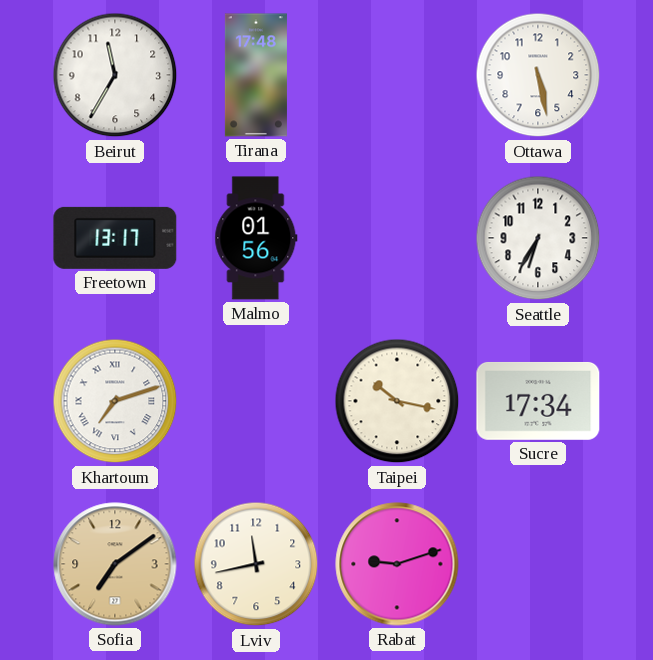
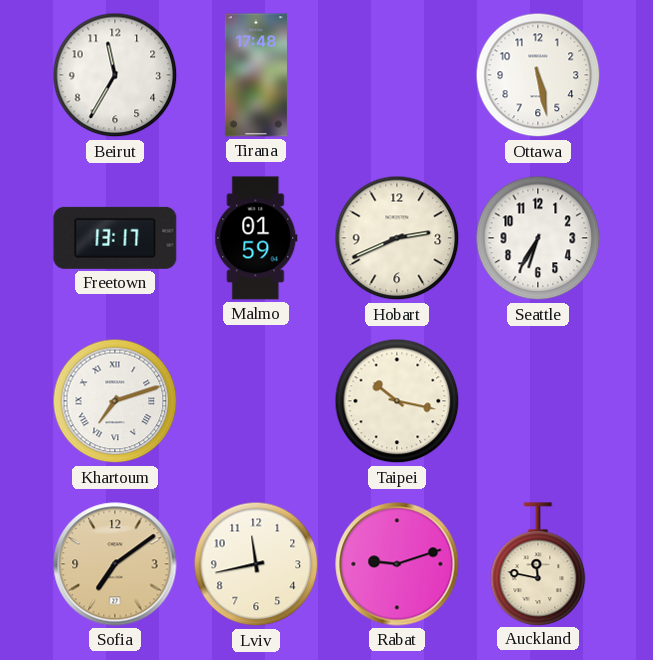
Malmo: 01:56 -> 01:59
Hobart: none -> 2:41
Sucre: 17:34 -> none
Auckland: none -> 11:47
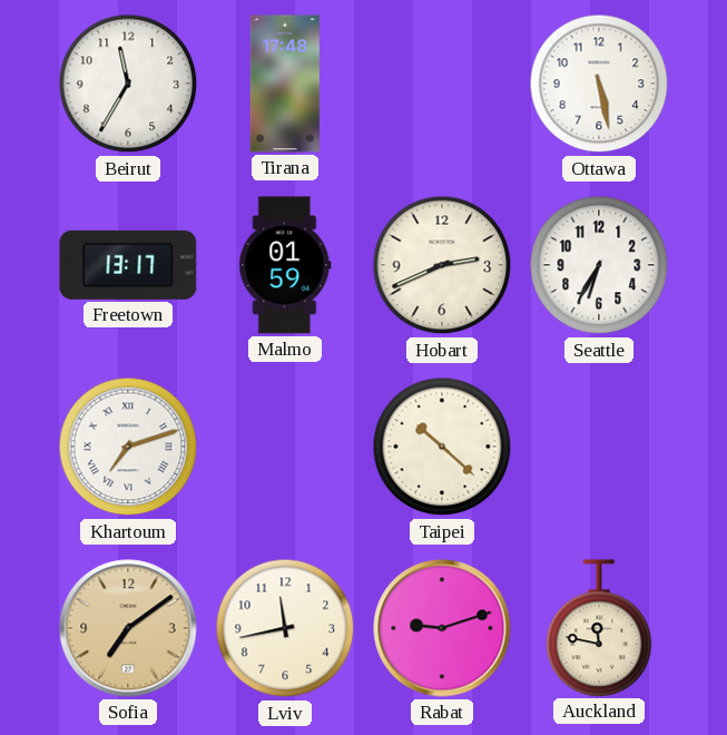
Taipei: 10:17 -> 10:22
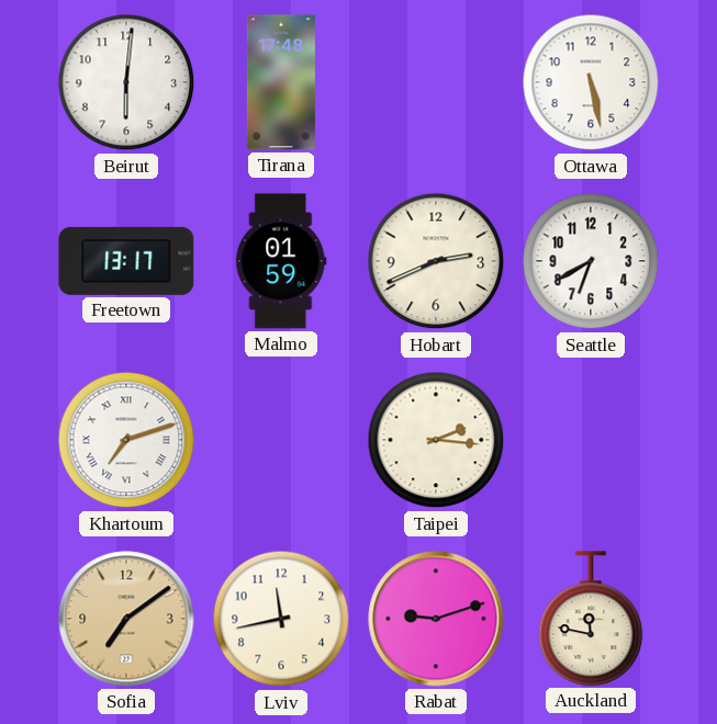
Beirut: 11:35 -> 6:01
Seattle: 6:35 -> 6:40
Taipei: 10:22 -> 2:16
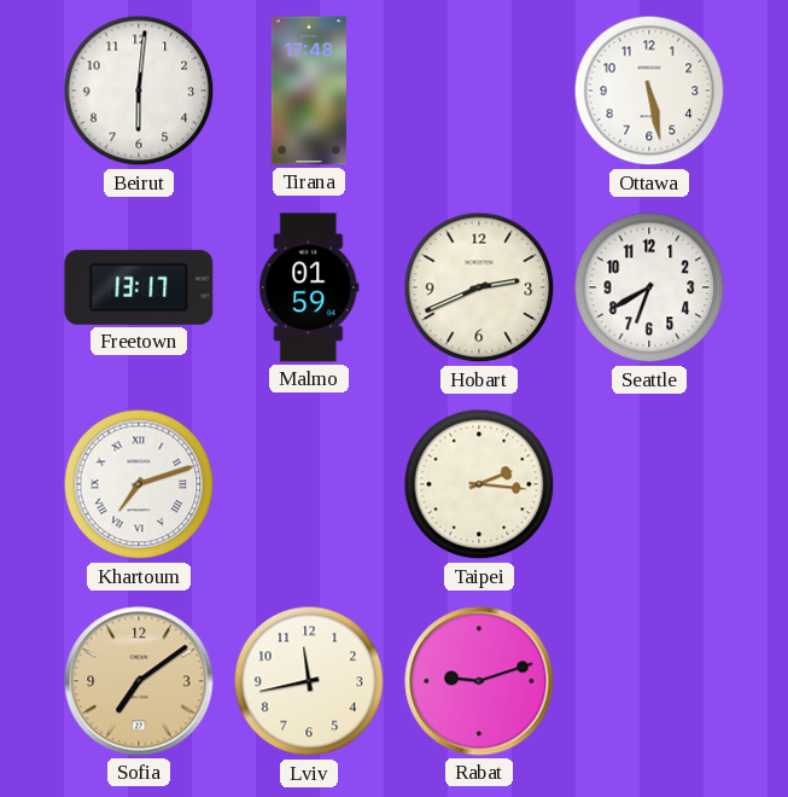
Auckland: 11:47 -> none
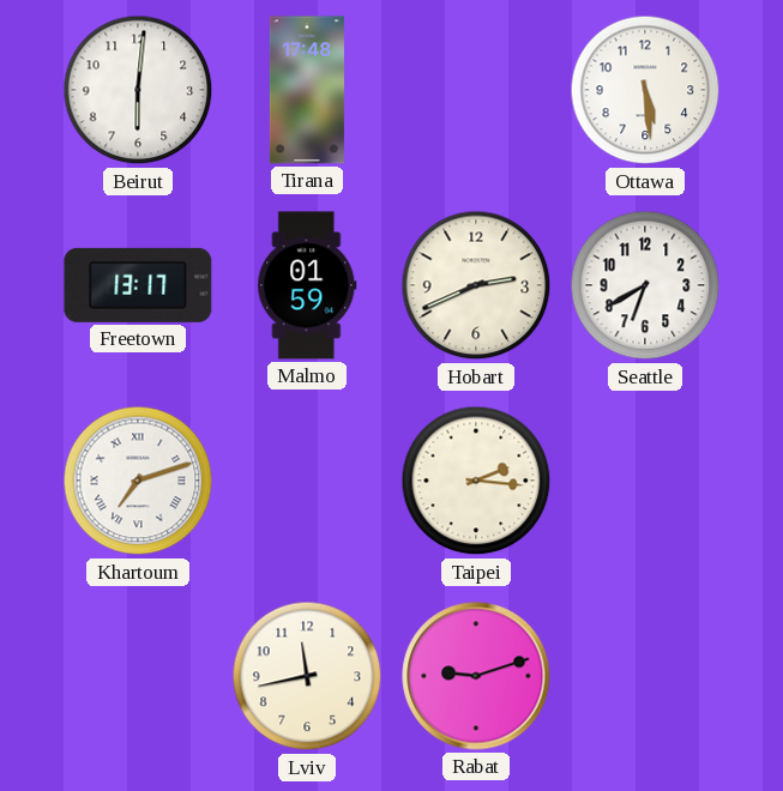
Ottawa: 5:28 -> 5:29
Sofia: 7:09 -> none
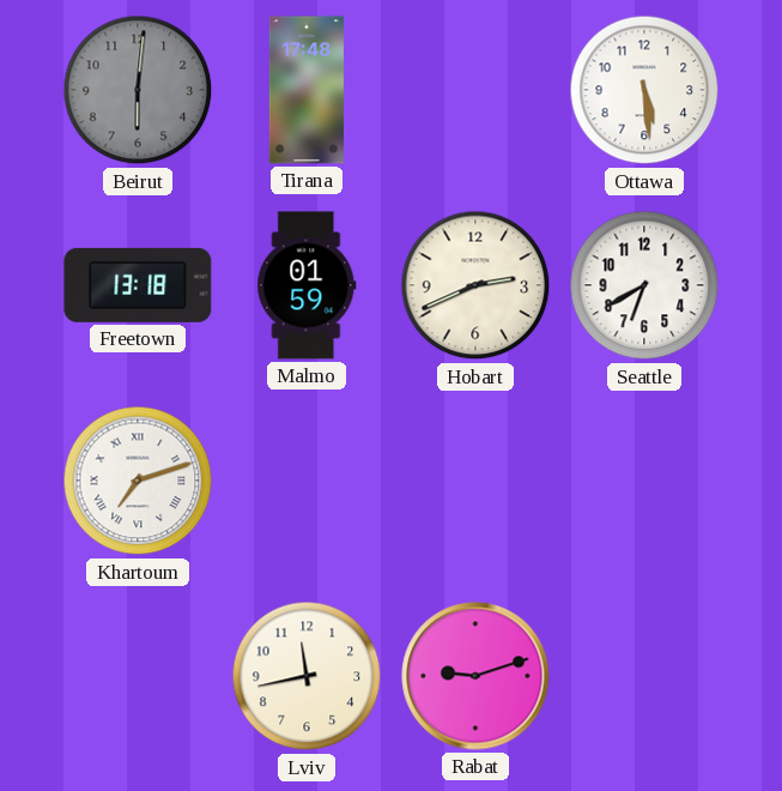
Beirut dial: white -> grey
Freetown: 13:17 -> 13:18
Taipei: 2:16 -> none
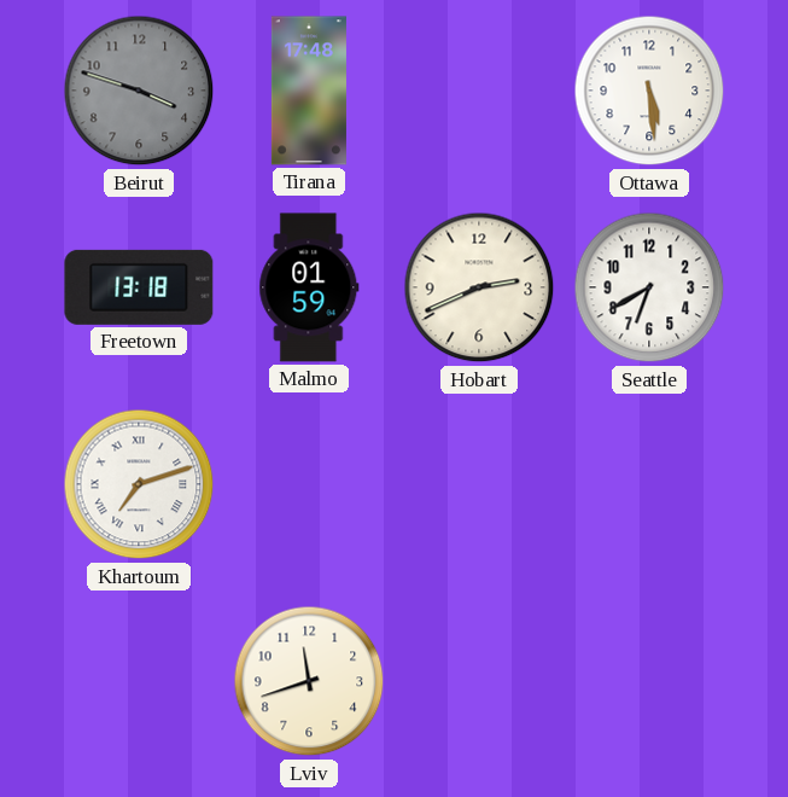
Beirut: 6:01 -> 3:48
Lviv: 11:43 -> 11:42
Rabat: 9:12 -> none
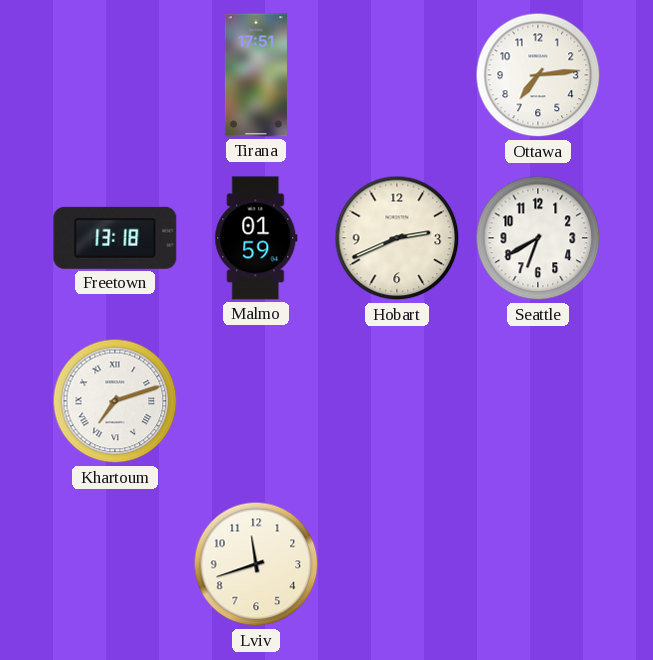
Beirut: 3:48 -> none
Tirana: 17:48 -> 17:51
Ottawa: 5:29 -> 7:14
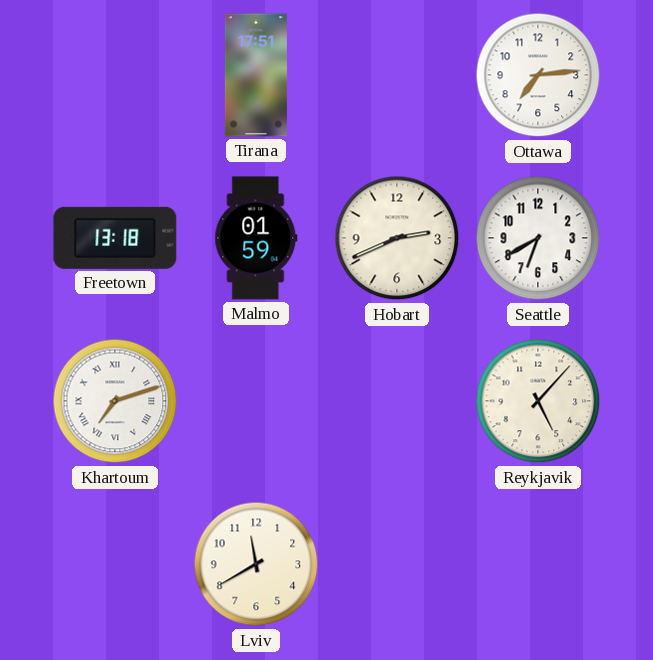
Reykjavik: none -> 5:07
Lviv: 11:42 -> 11:40
